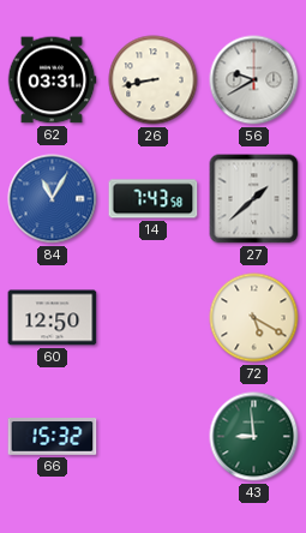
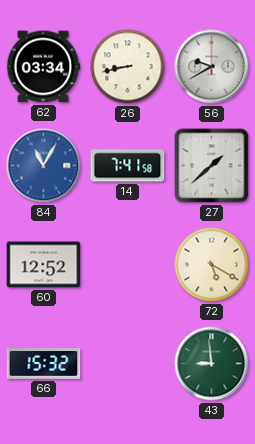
62: 03:31 -> 03:34
14: 7:43 -> 7:41
60: 12:50 -> 12:52
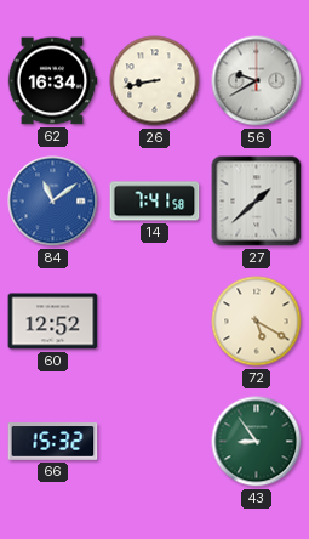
62: 03:34 -> 16:34
84: 11:05 -> 11:09
43: 8:59 -> 8:54
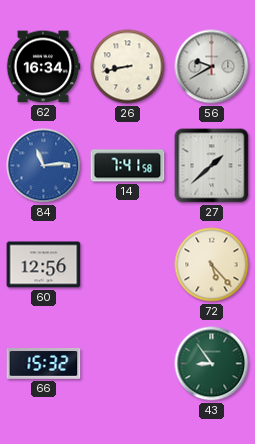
84: 11:09 -> 11:14
60: 12:52 -> 12:56
72: 5:20 -> 5:23
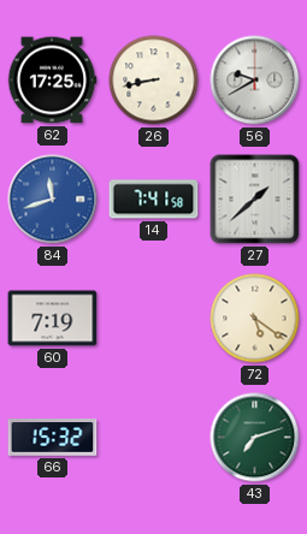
62: 16:34 -> 17:25
84: 11:14 -> 11:42
60: 12:56 -> 7:19
72: 5:23 -> 5:21
43: 8:54 -> 7:12
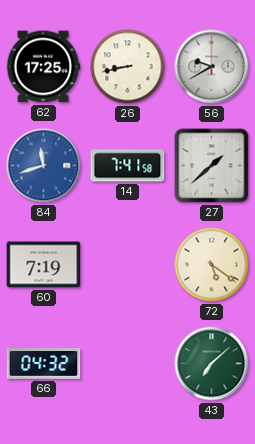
66: 15:32 -> 04:32
43: 7:12 -> 7:08
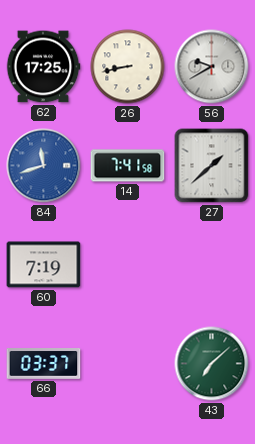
72: 5:21 -> none
66: 04:32 -> 03:37
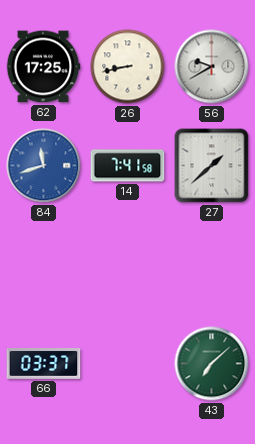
60: 7:19 -> none
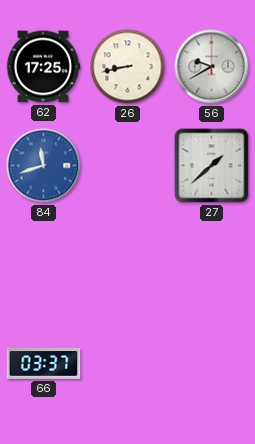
14: 7:41 -> none
43: 7:08 -> none
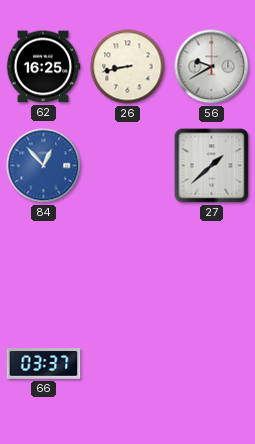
62: 17:25 -> 16:25
84: 11:42 -> 12:53
